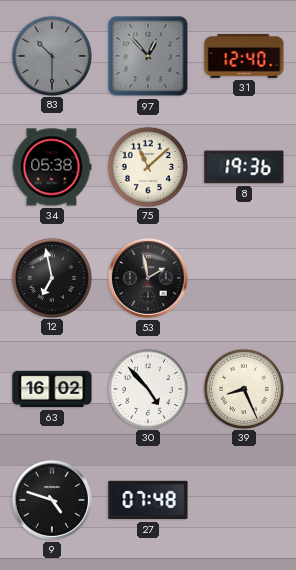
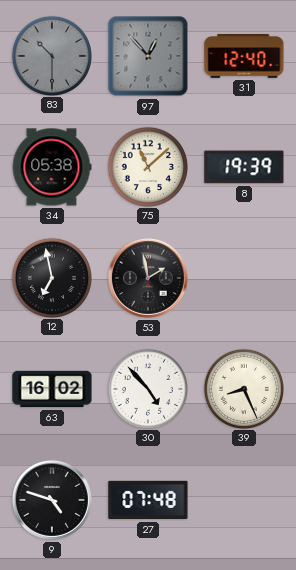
8: 19:36 -> 19:39
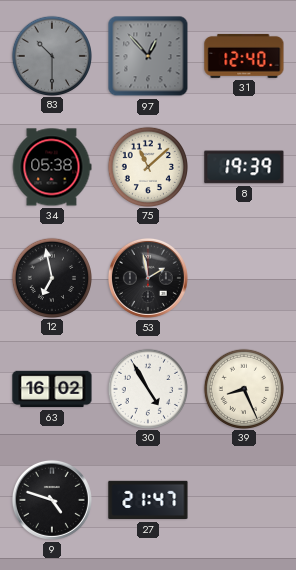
30: 4:53 -> 4:55
27: 07:48 -> 21:47
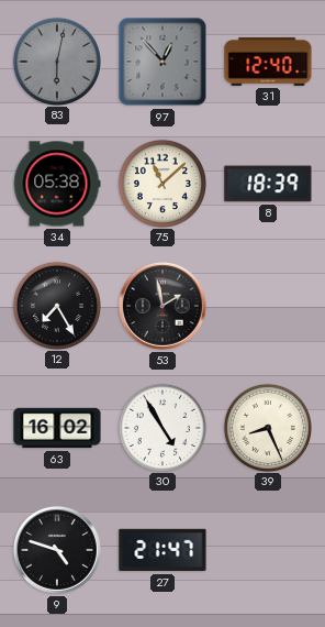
83: 10:30 -> 6:02
8: 19:39 -> 18:39
12: 6:58 -> 7:25
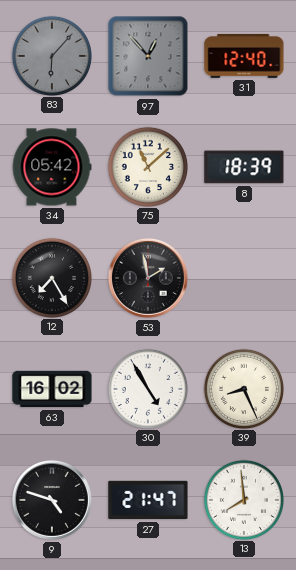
83: 6:02 -> 6:07
34: 05:38 -> 05:42
13: none -> 7:59
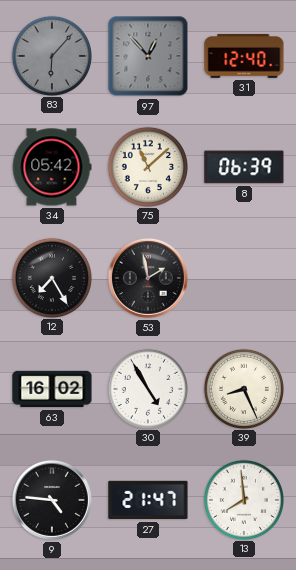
8: 18:39 -> 06:39
9: 4:48 -> 4:46
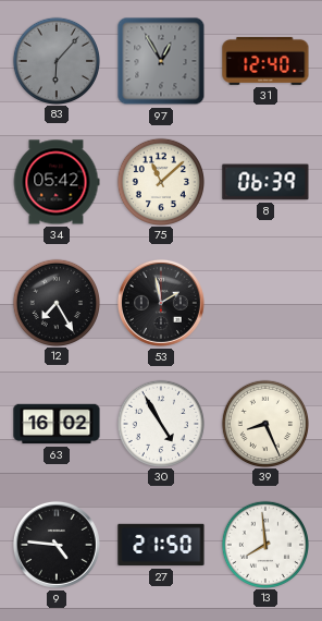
97: 12:53 -> 12:55
27: 21:47 -> 21:50
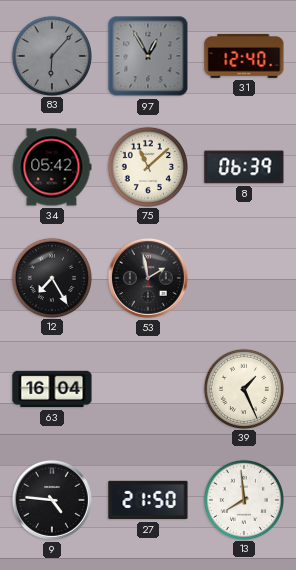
63: 16:02 -> 16:04
30: 4:55 -> none
39: 8:26 -> 1:26
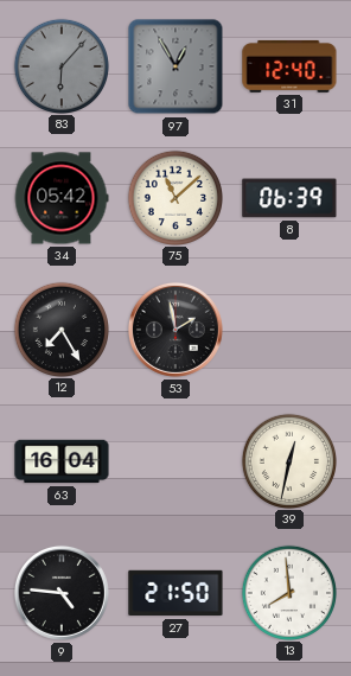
39: 1:26 -> 12:32
